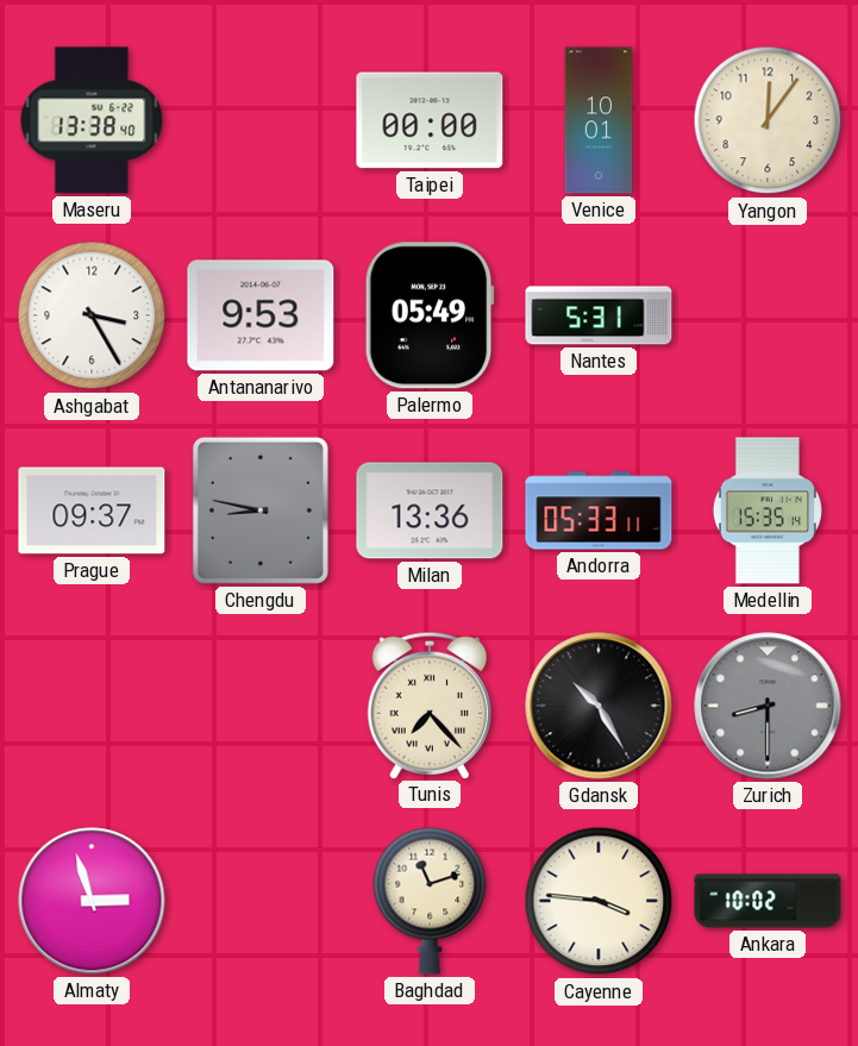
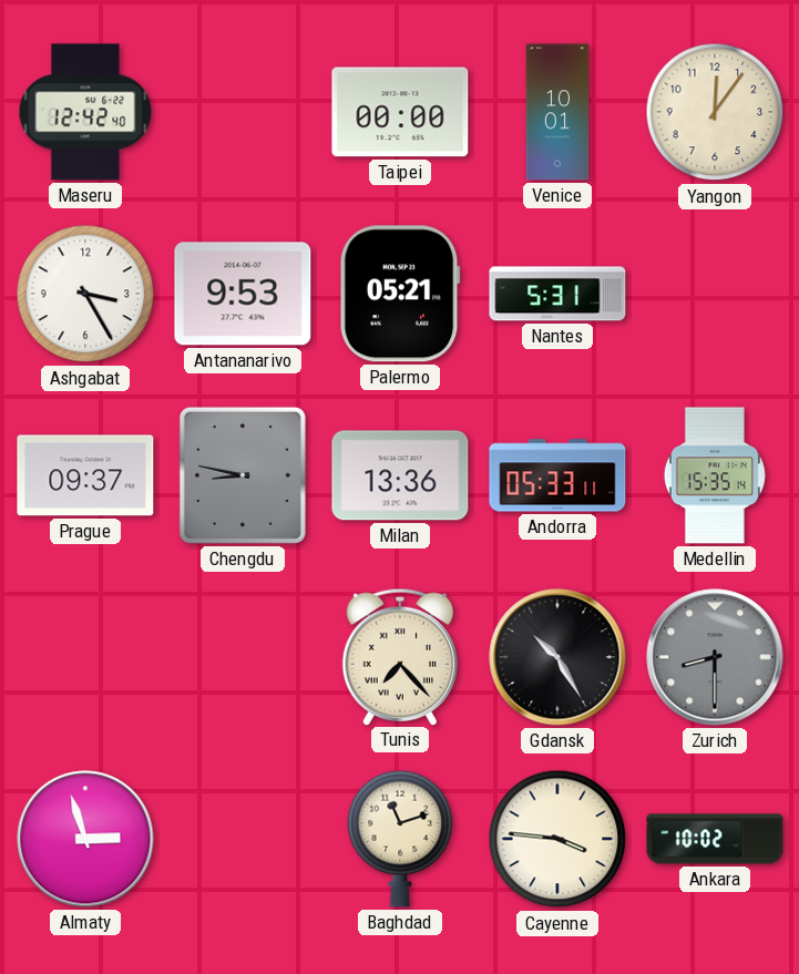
Maseru: 13:38 -> 12:42
Palermo: 05:49 -> 05:21
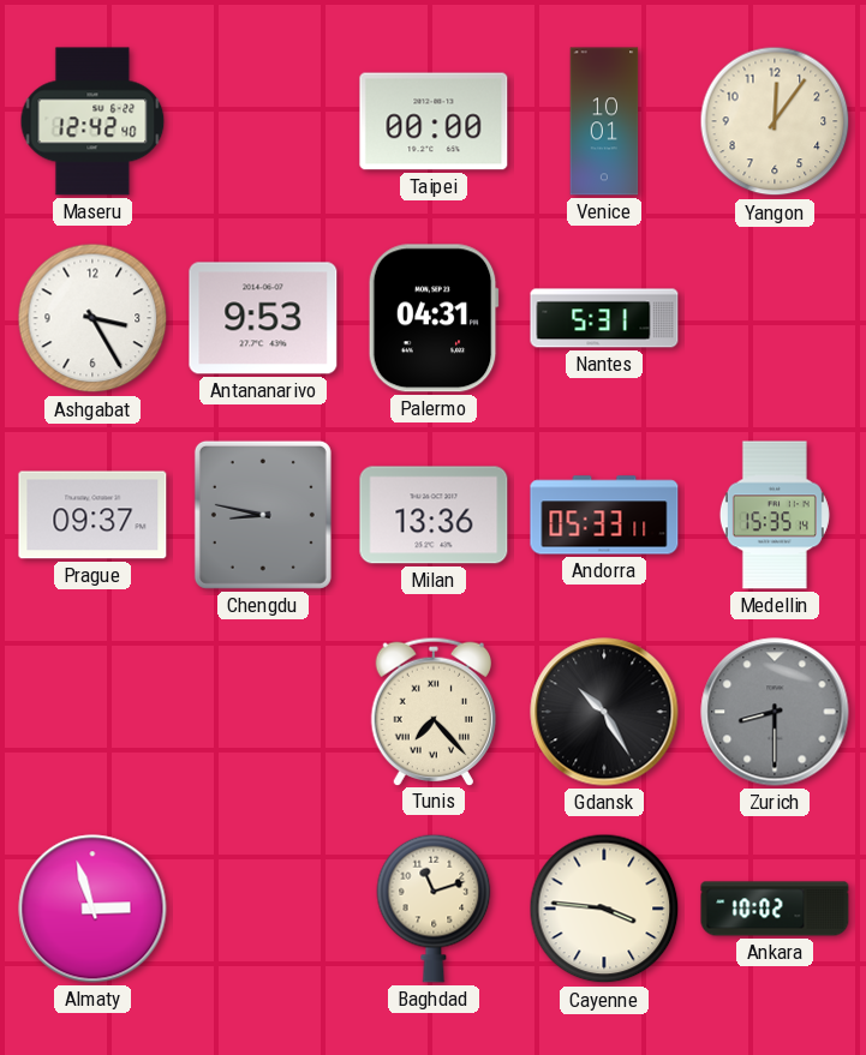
Palermo: 05:21 -> 04:31
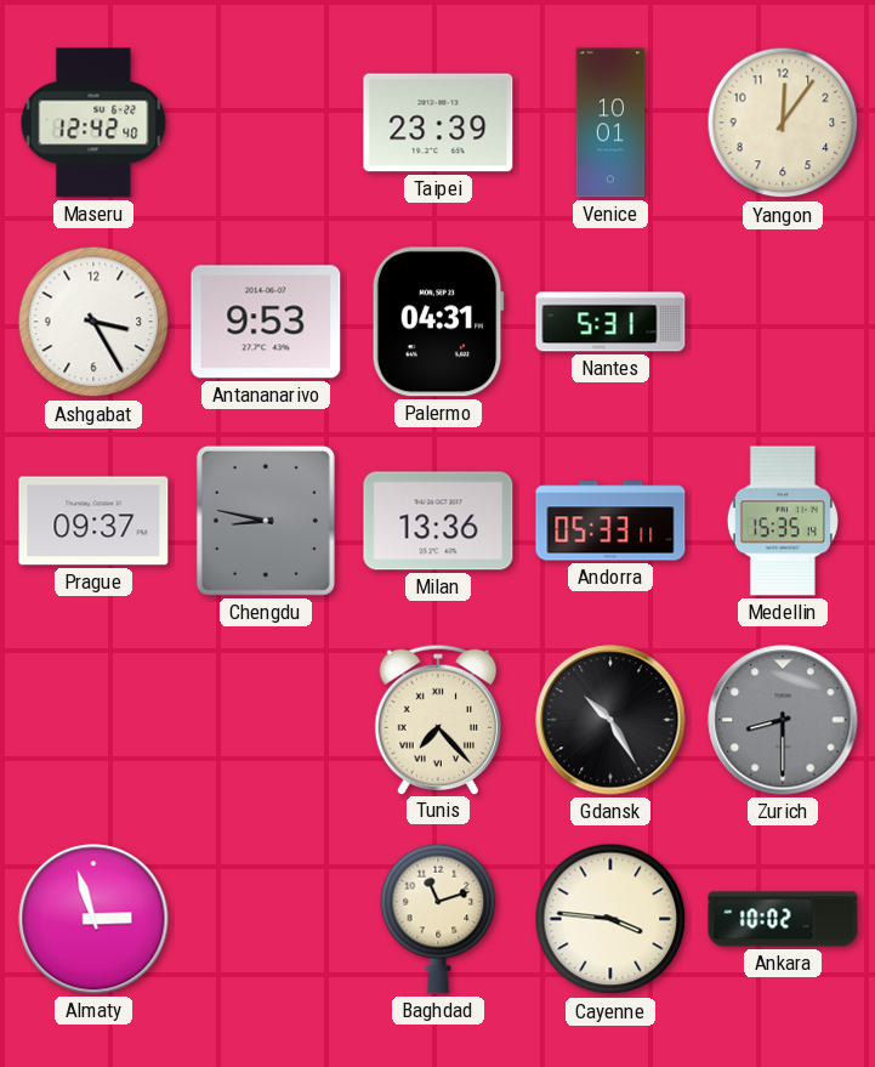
Taipei: 00:00 -> 23:39
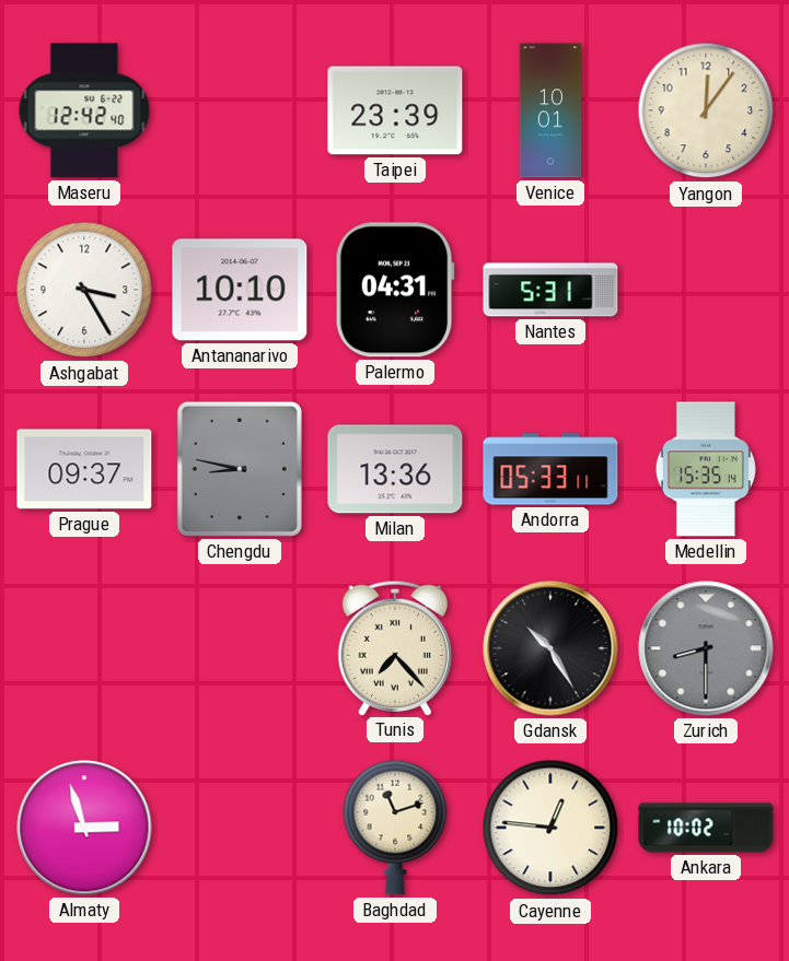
Antananarivo: 9:53 -> 10:10
Cayenne: 3:46 -> 12:46
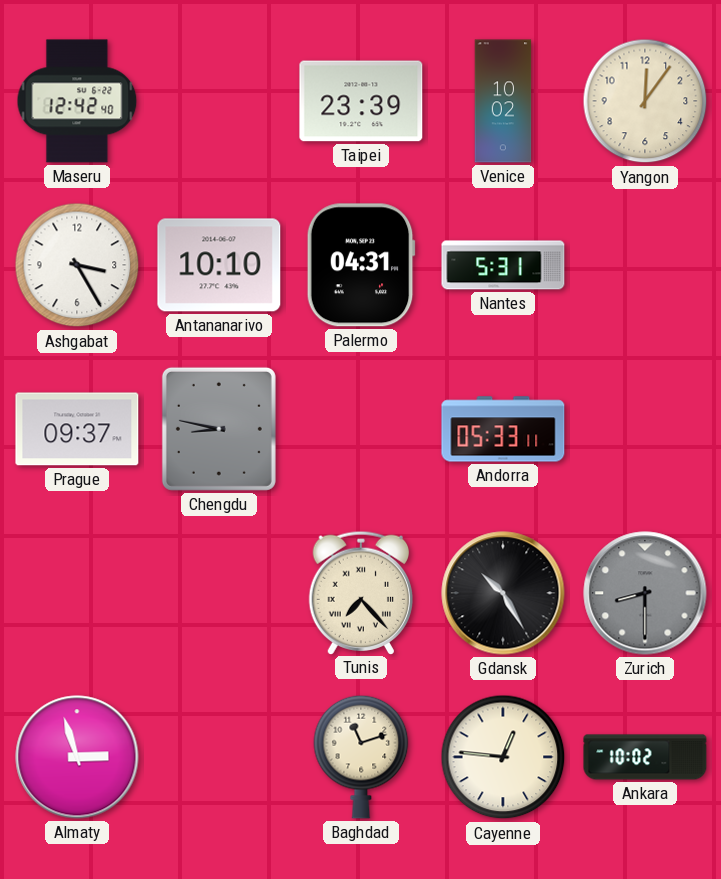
Venice: 10:01 -> 10:02
Milan: 13:36 -> none
Medellin: 15:35 -> none
